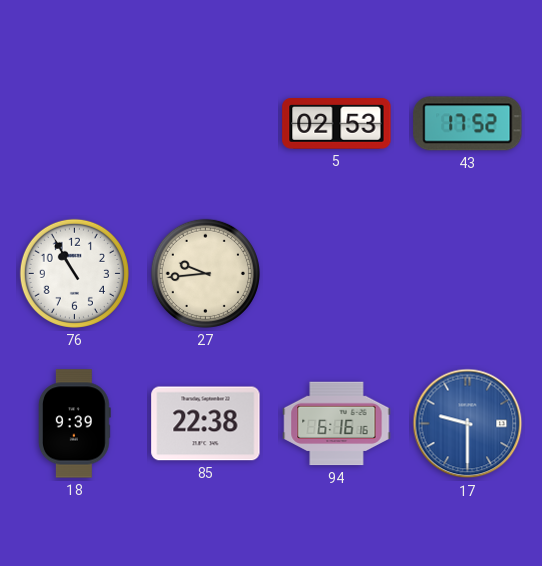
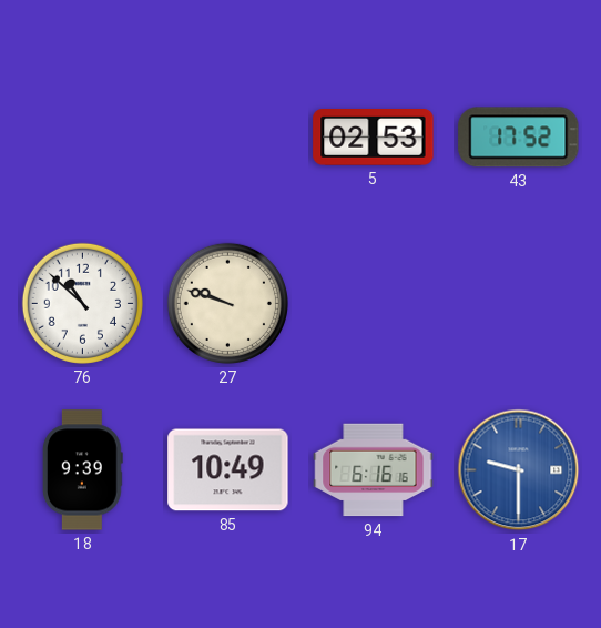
76: 10:55 -> 10:52
27: 9:44 -> 9:48
85: 22:38 -> 10:49
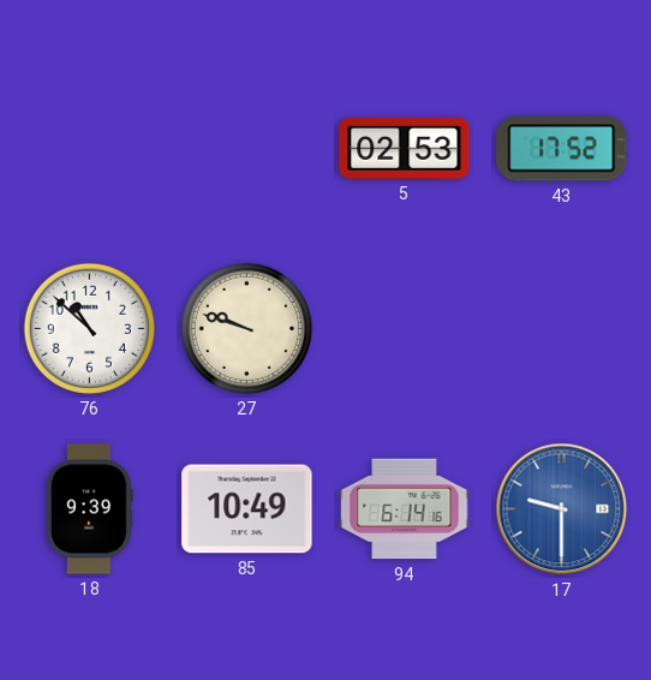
94: 6:16 -> 6:14
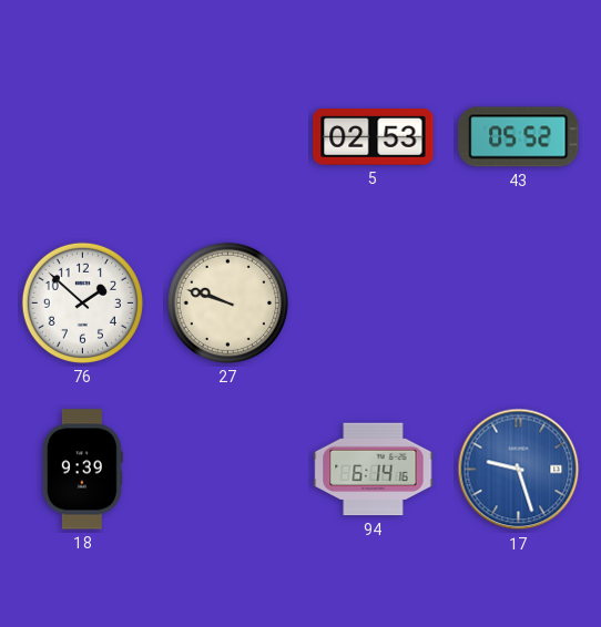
43: 17:52 -> 05:52
76: 10:52 -> 1:52
85: 10:49 -> none
17: 9:30 -> 9:27
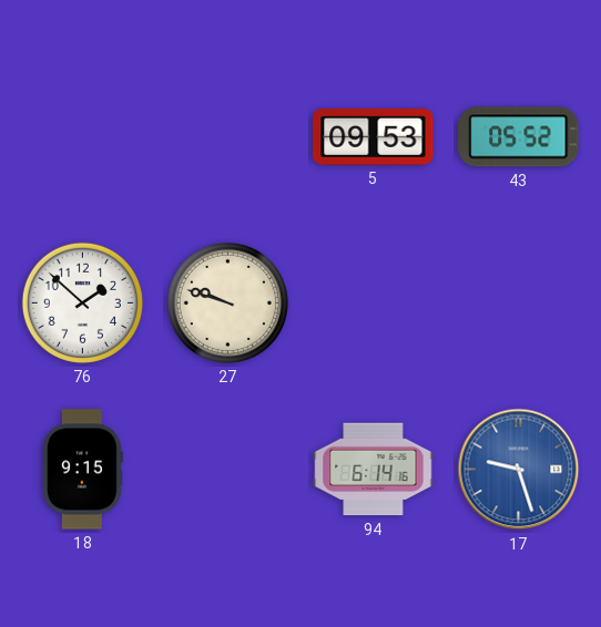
5: 02:53 -> 09:53
18: 9:39 -> 9:15
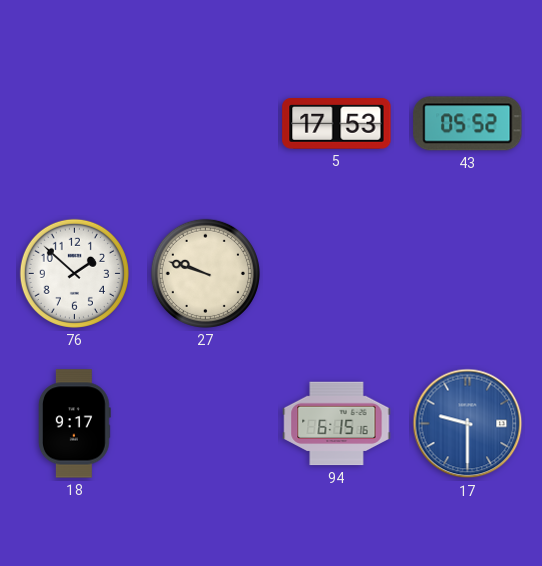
5: 09:53 -> 17:53
18: 9:15 -> 9:17
94: 6:14 -> 6:15
17: 9:27 -> 9:30
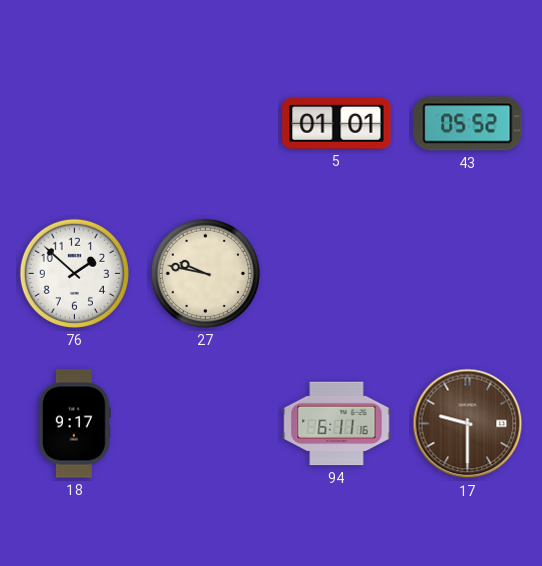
5: 17:53 -> 01:01
27: 9:48 -> 9:47
94: 6:15 -> 6:11
17 dial: blue -> brown
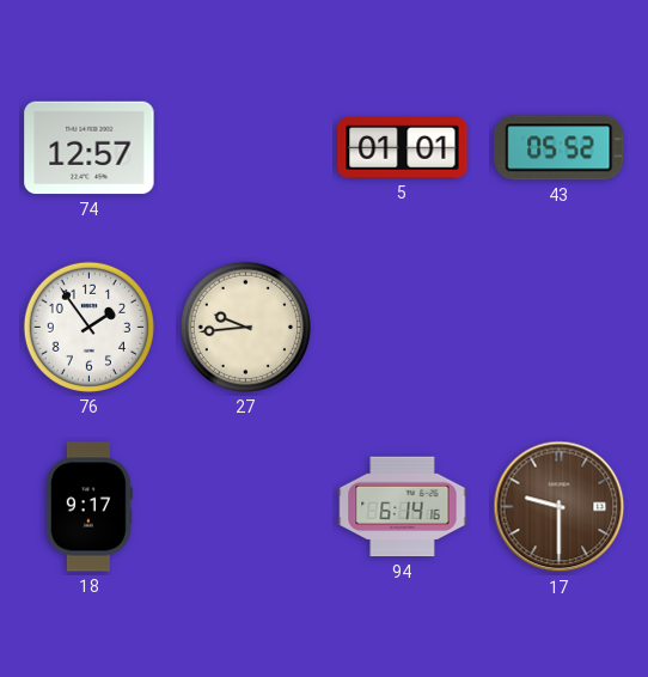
74: none -> 12:57
76: 1:52 -> 1:54
27: 9:47 -> 9:44
94: 6:11 -> 6:14
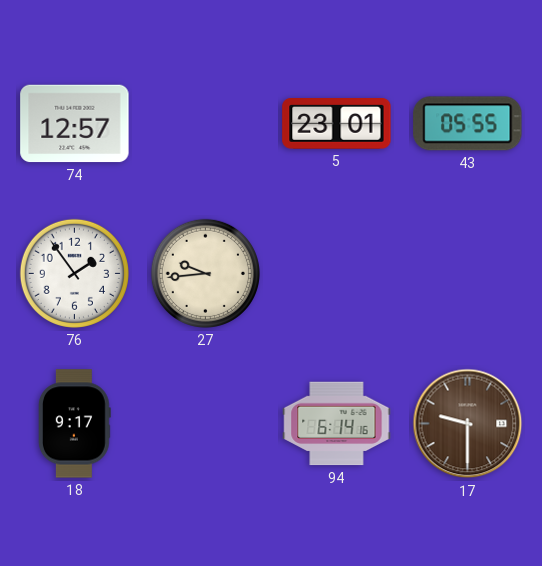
5: 01:01 -> 23:01
43: 05:52 -> 05:55
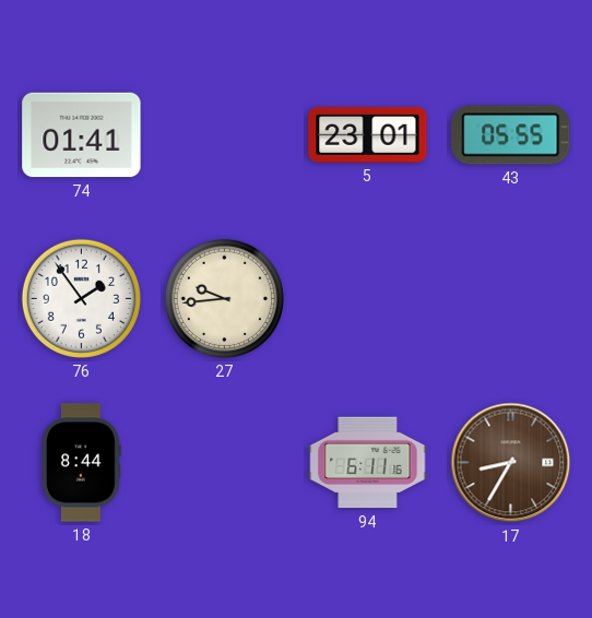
74: 12:57 -> 01:41
18: 9:17 -> 8:44
94: 6:14 -> 6:11
17: 9:30 -> 8:35
